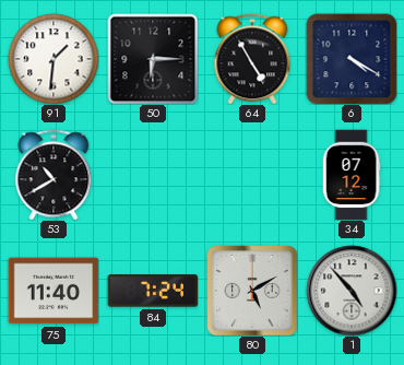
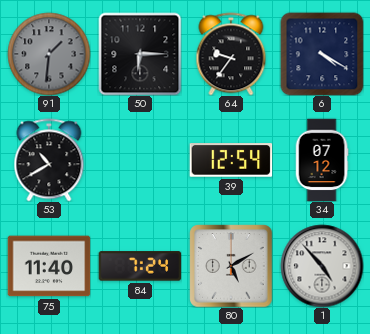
91 dial: white -> grey
64: 4:55 -> 9:36
39: none -> 12:54
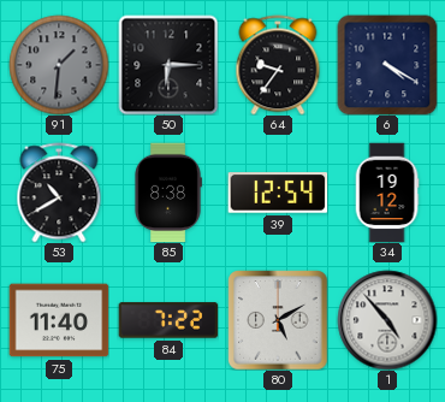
85: none -> 8:38
34: 07:12 -> 19:12
84: 7:24 -> 7:22
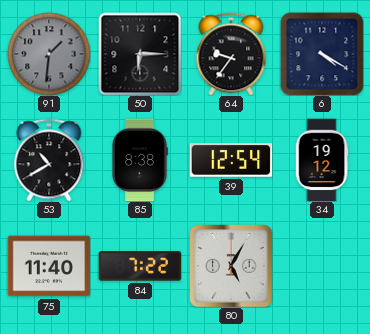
80: 5:10 -> 5:05
1: 4:53 -> none
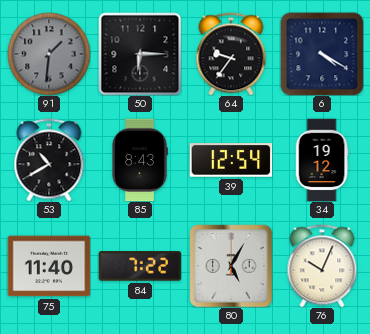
85: 8:38 -> 8:43
76: none -> 10:04
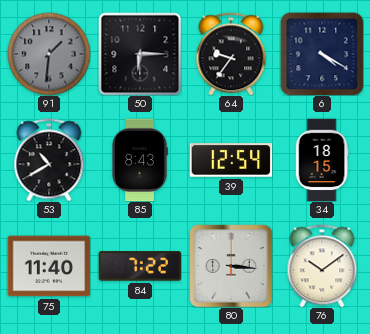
34: 19:12 -> 18:15
80: 5:05 -> 3:16
76: 10:04 -> 10:09
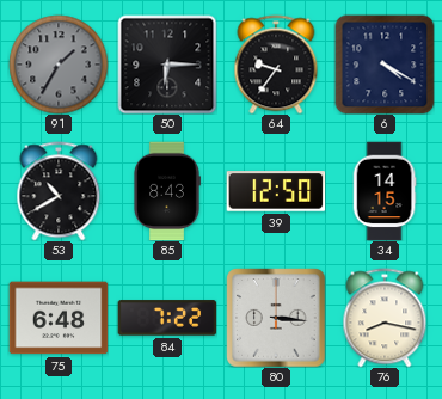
91: 1:31 -> 1:35
39: 12:54 -> 12:50
34: 18:15 -> 14:15
75: 11:40 -> 6:48
76: 10:09 -> 8:17
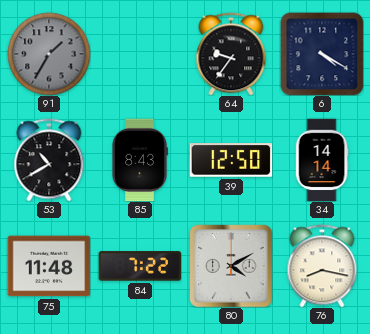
50: 6:15 -> none
34: 14:15 -> 14:14
75: 6:48 -> 11:48
80: 3:16 -> 4:10
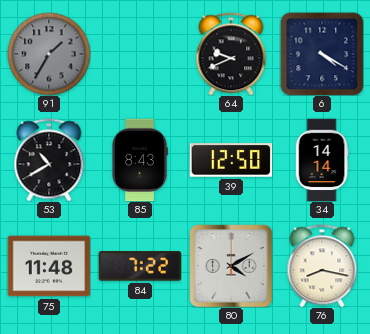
64: 9:36 -> 9:41
